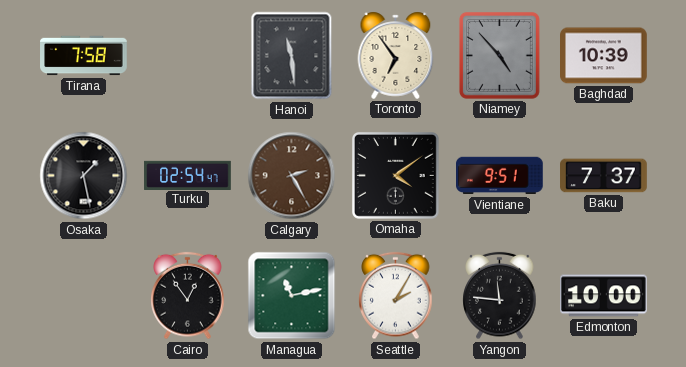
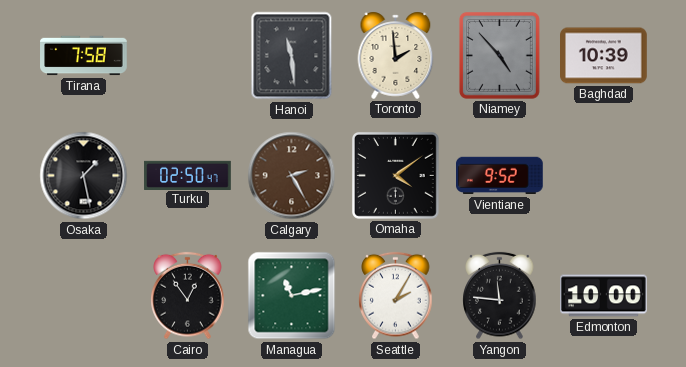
Toronto: 6:54 -> 1:59
Turku: 02:54 -> 02:50
Vientiane: 9:51 -> 9:52
Baku: 7:37 -> none
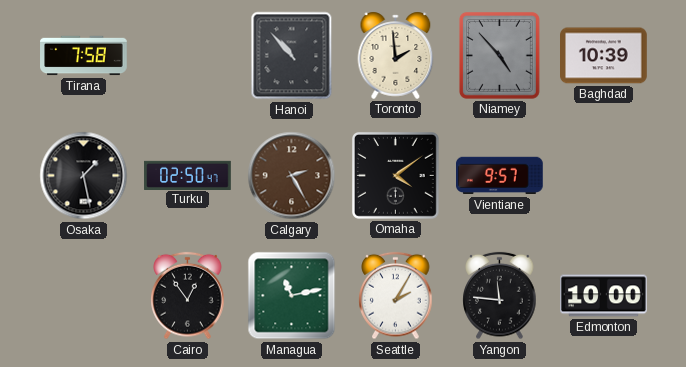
Hanoi: 11:29 -> 10:53
Vientiane: 9:52 -> 9:57
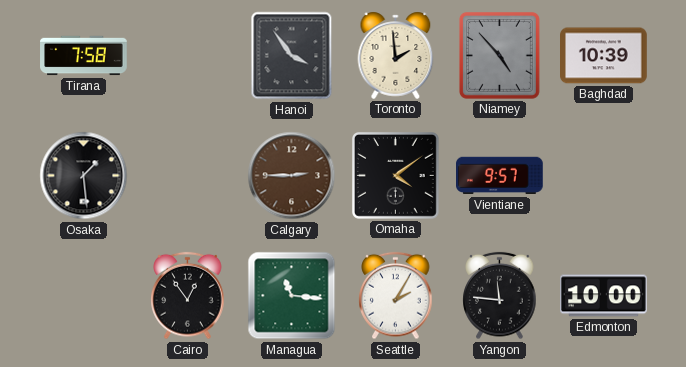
Hanoi: 10:53 -> 3:54
Osaka: 1:28 -> 1:29
Turku: 02:50 -> none
Calgary: 2:25 -> 2:45
Managua: 11:13 -> 11:16
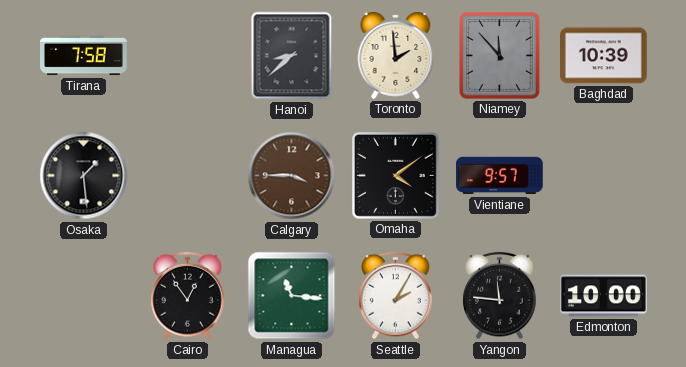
Hanoi: 3:54 -> 8:38
Niamey: 4:53 -> 11:53
Calgary: 2:45 -> 3:45
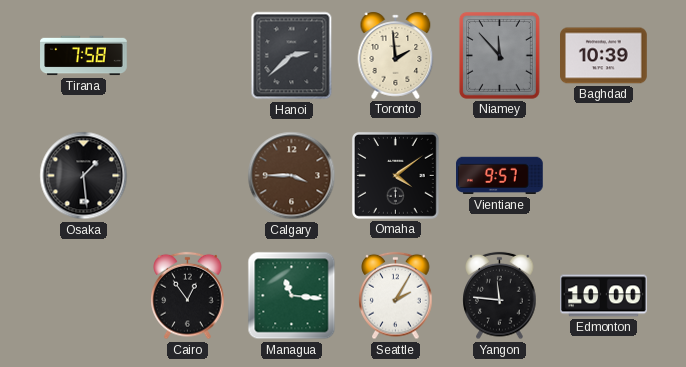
Hanoi: 8:38 -> 2:38
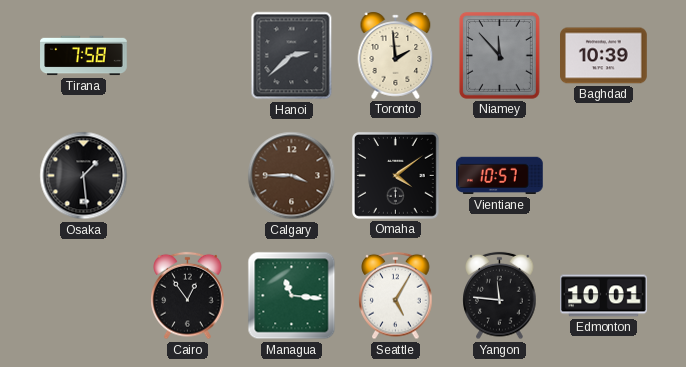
Vientiane: 9:57 -> 10:57
Seattle: 2:05 -> 5:05
Edmonton: 10:00 -> 10:01
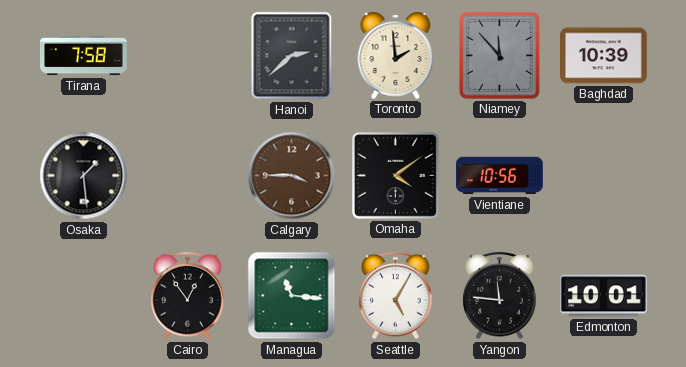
Vientiane: 10:57 -> 10:56
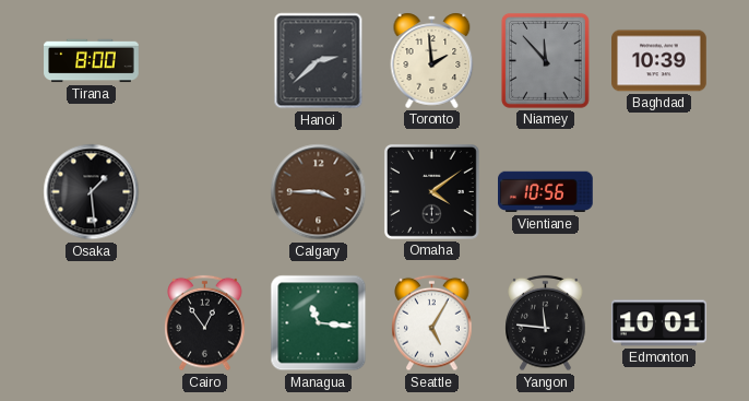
Tirana: 7:58 -> 8:00
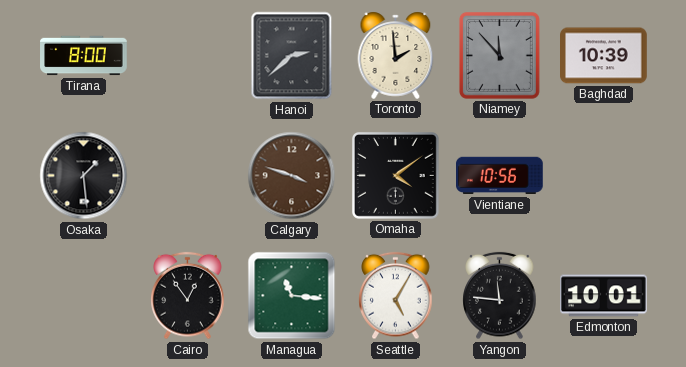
Calgary: 3:45 -> 3:48
